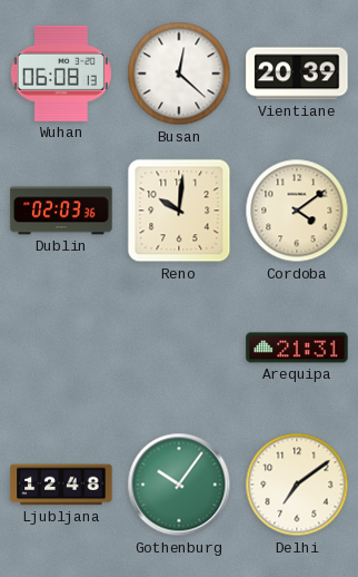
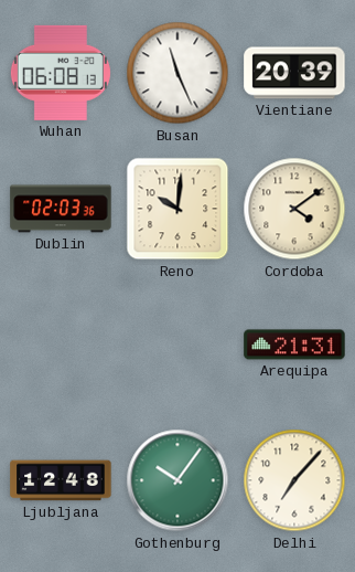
Busan: 12:22 -> 11:26
Delhi: 7:09 -> 7:07
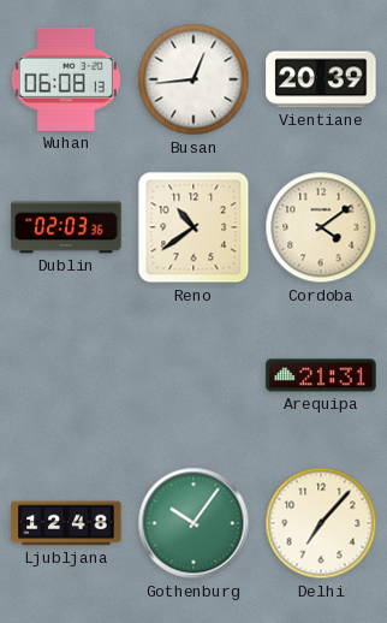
Busan: 11:26 -> 12:44
Reno: 10:01 -> 10:39
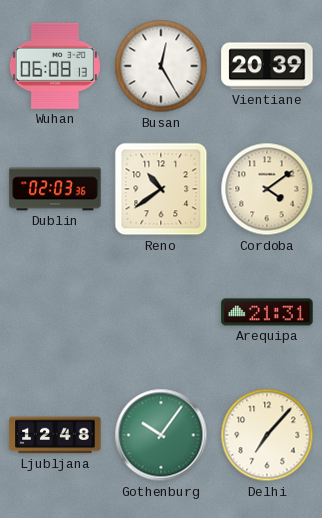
Busan: 12:44 -> 12:25
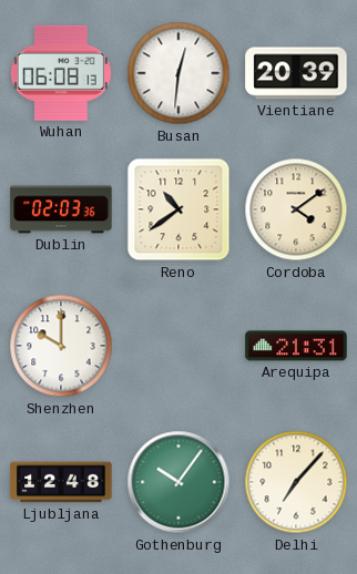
Busan: 12:25 -> 12:31
Shenzhen: none -> 10:00
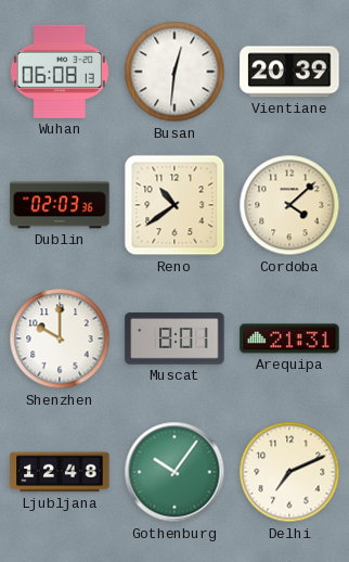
Cordoba: 4:09 -> 4:08
Muscat: none -> 8:01
Delhi: 7:07 -> 7:11
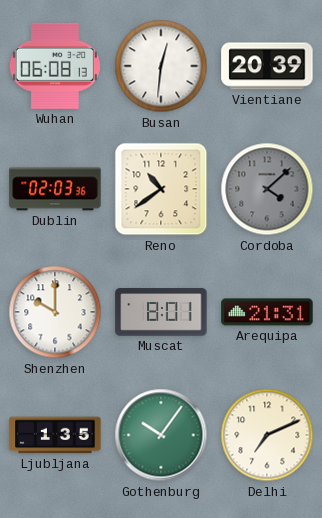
Cordoba dial: cream -> grey
Ljubljana: 12:48 -> 1:35
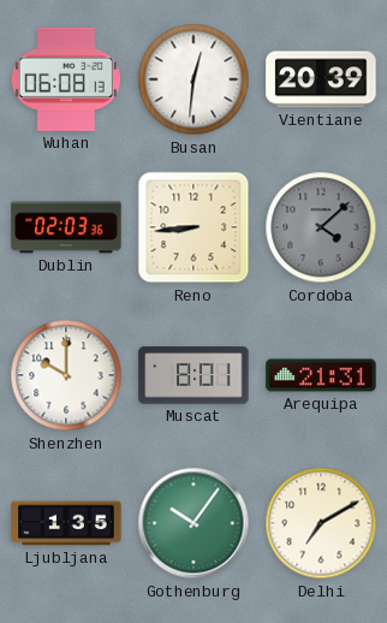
Reno: 10:39 -> 8:44
Delhi: 7:11 -> 7:10
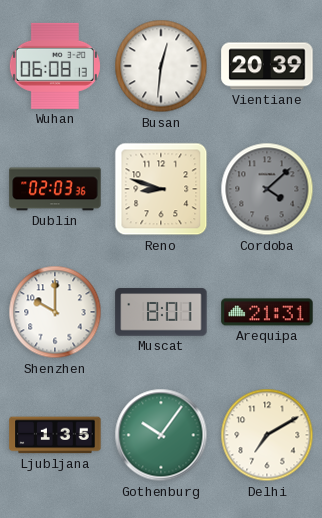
Reno: 8:44 -> 8:48
